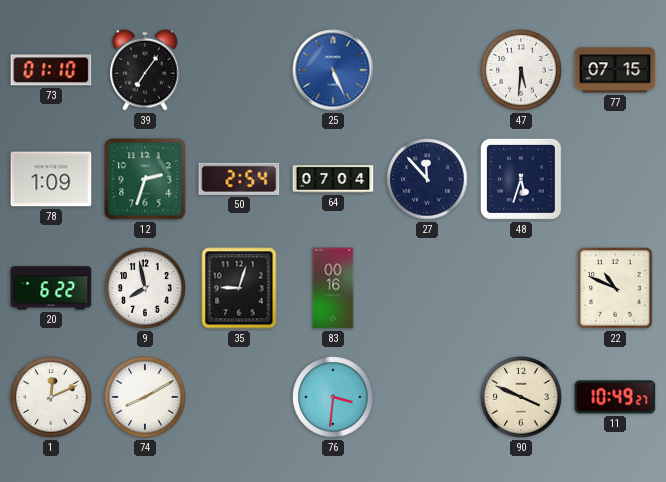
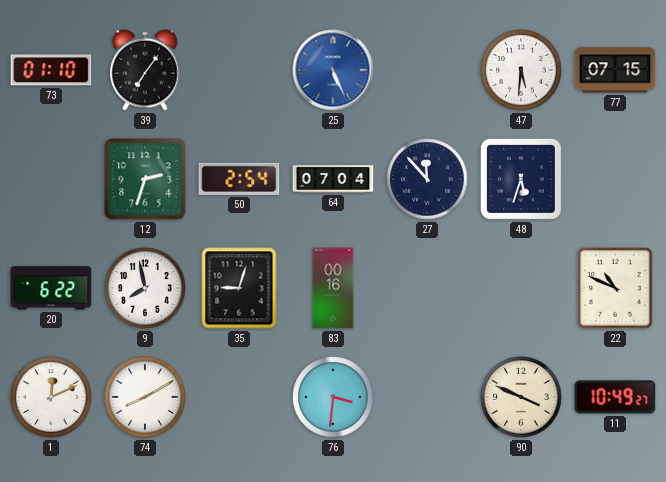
78: 1:09 -> none
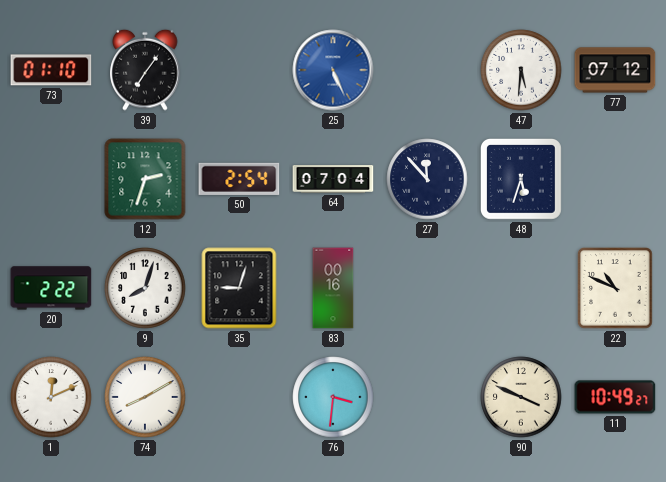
77: 07:15 -> 07:12
20: 6:22 -> 2:22
9: 7:58 -> 8:03
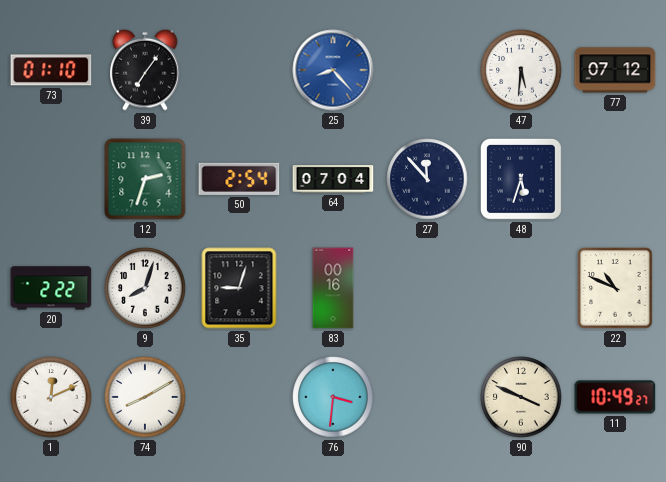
25: 5:26 -> 8:23
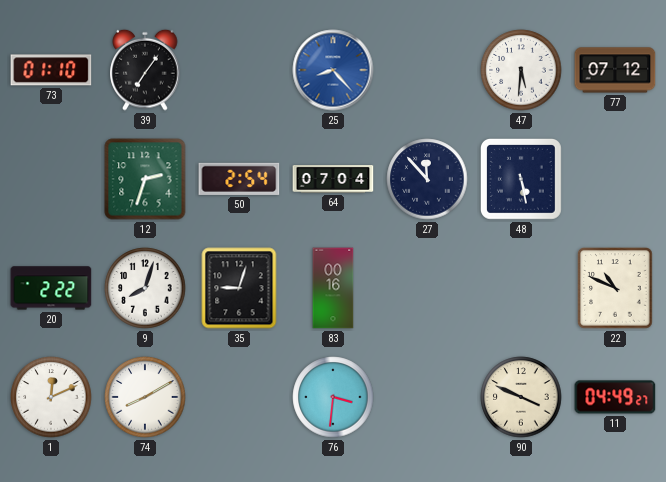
48: 5:33 -> 5:28
11: 10:49 -> 04:49
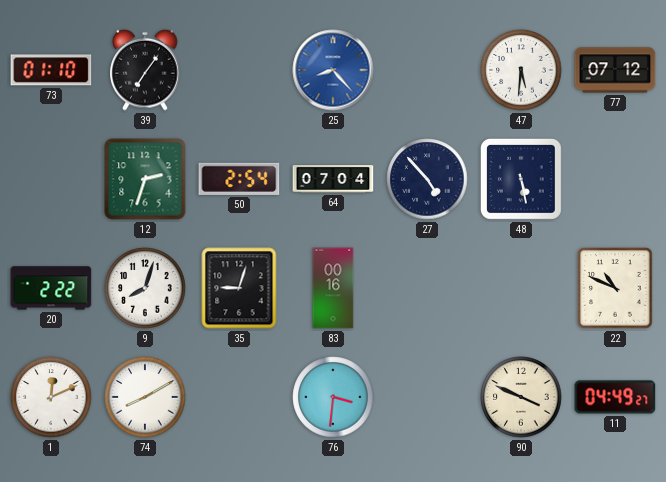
27: 11:53 -> 4:53
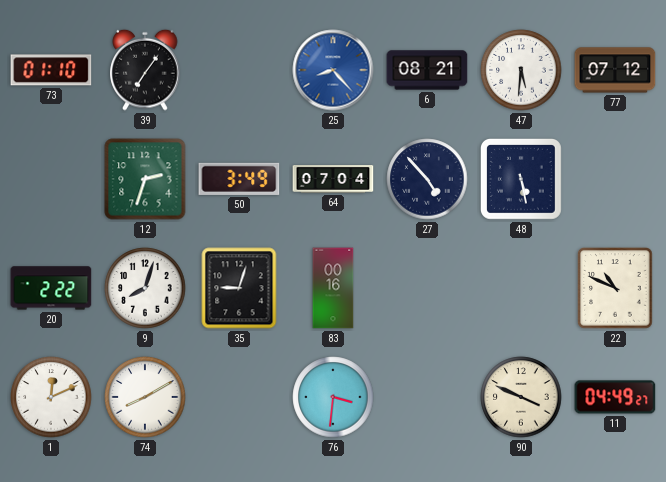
6: none -> 08:21
50: 2:54 -> 3:49
